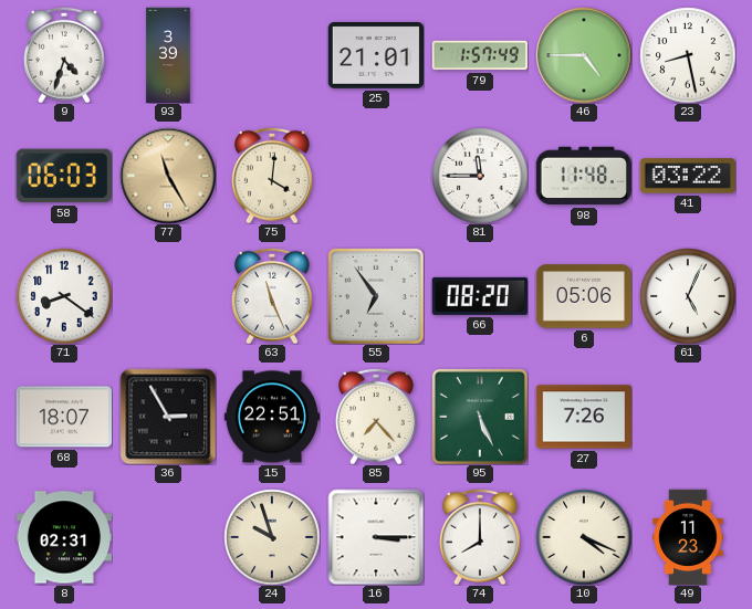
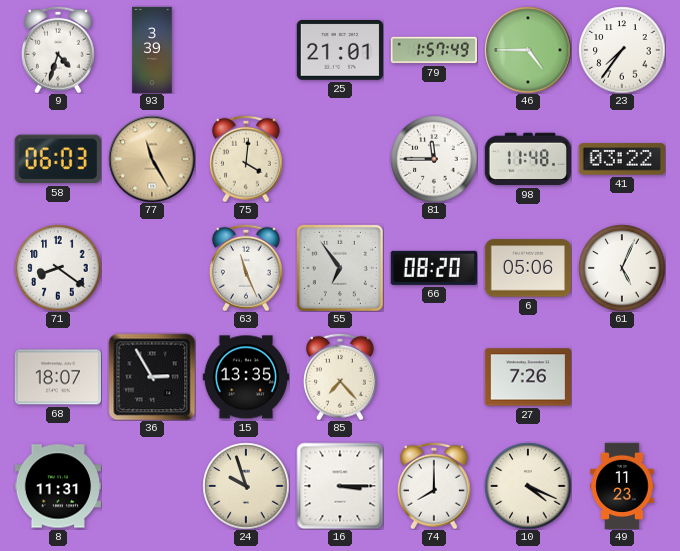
23: 8:28 -> 7:36
15: 22:51 -> 13:35
95: 5:26 -> none
8: 02:31 -> 11:31
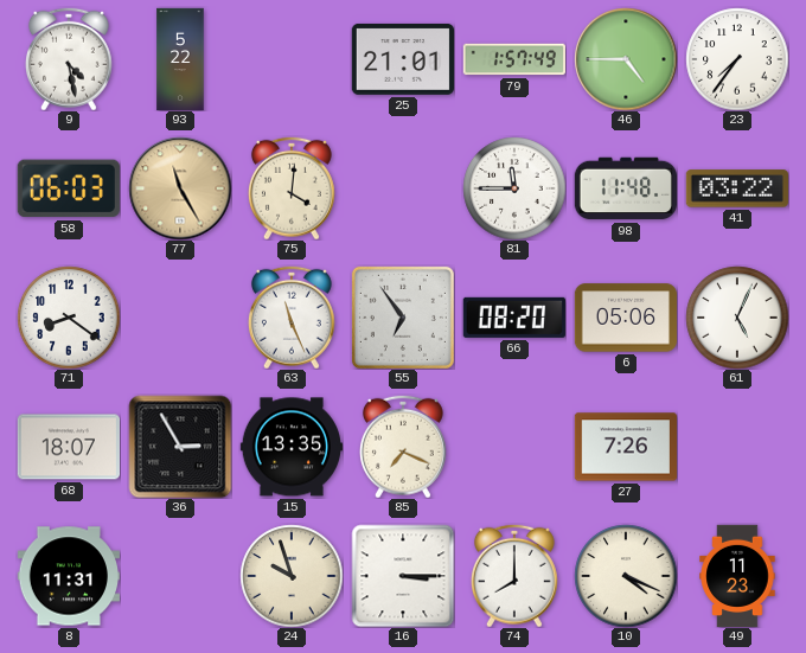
9: 4:33 -> 4:28
93: 3:39 -> 5:22
85: 7:23 -> 7:19
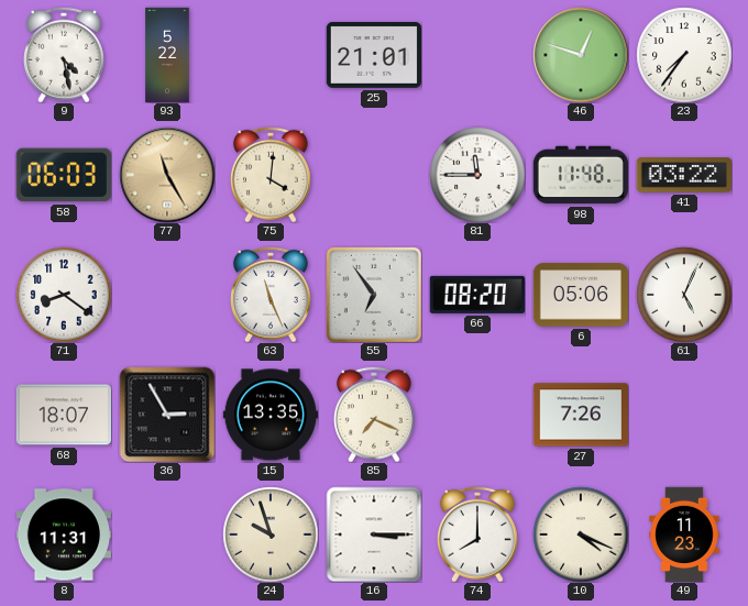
79: 1:57 -> none
46: 4:45 -> 12:48
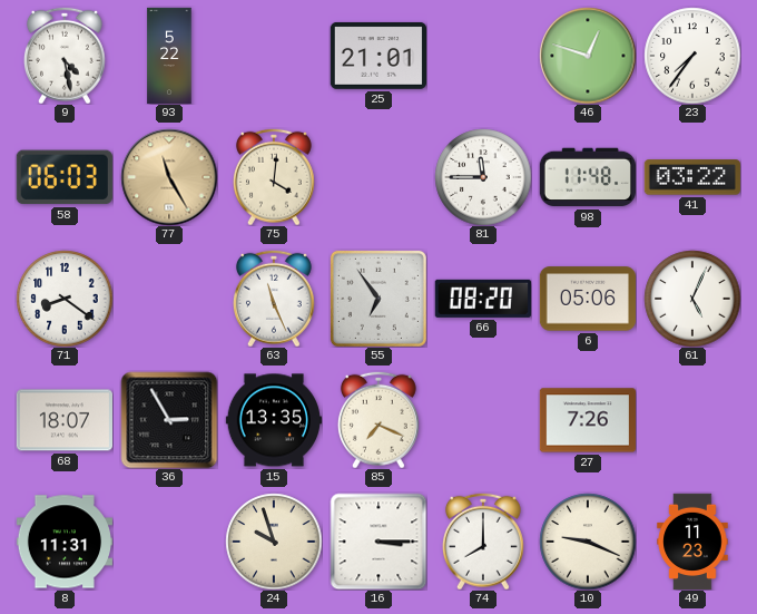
10: 4:19 -> 9:19
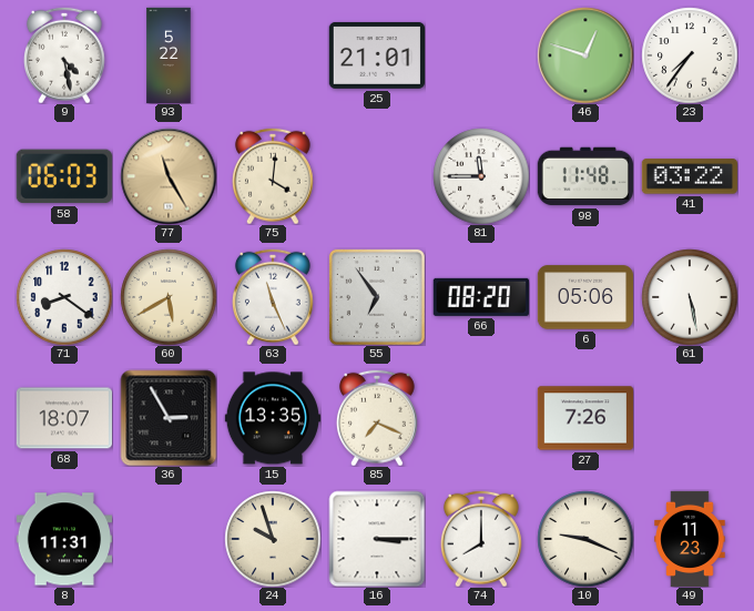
60: none -> 5:40
61: 5:04 -> 5:28
